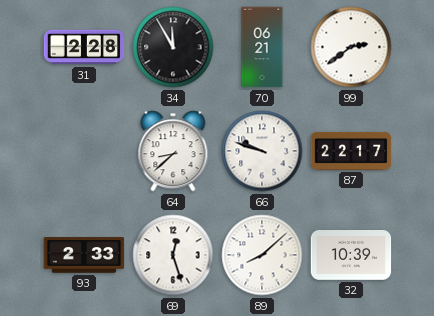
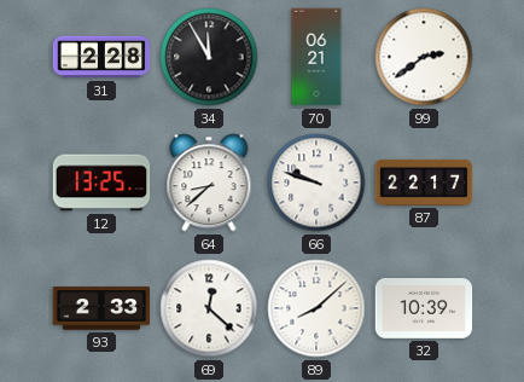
12: none -> 13:25
69: 12:27 -> 12:22
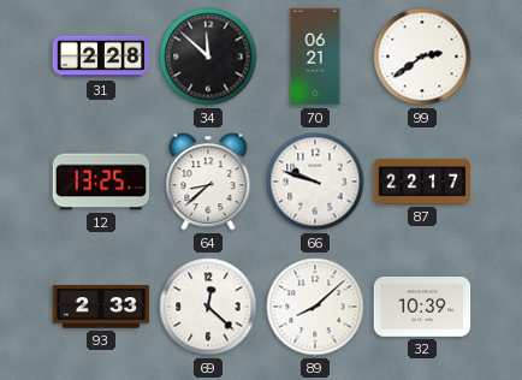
34: 11:55 -> 11:52
